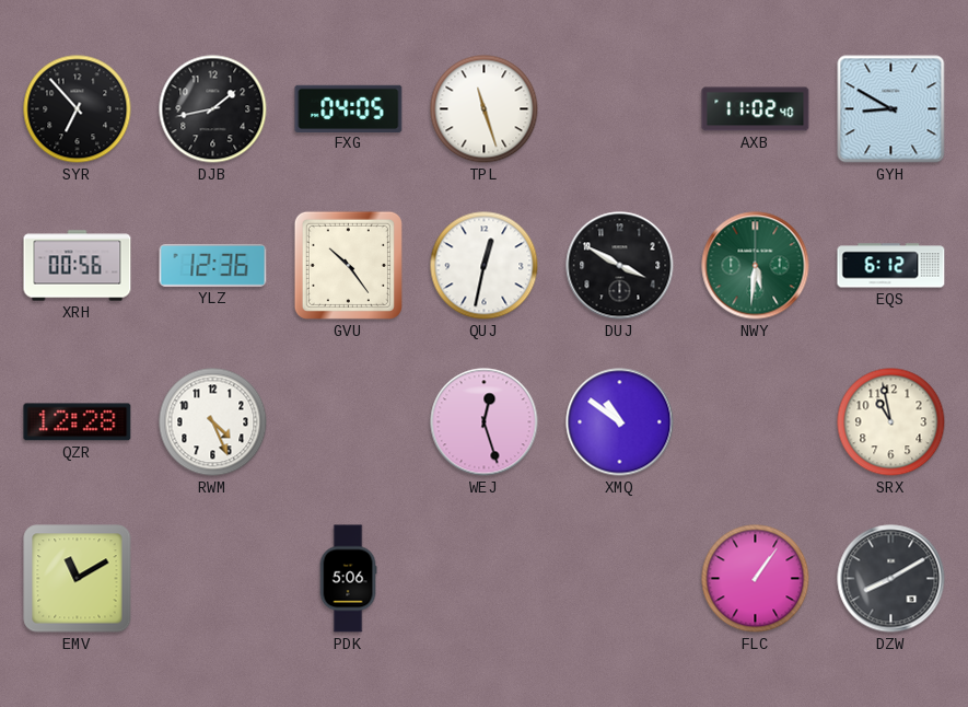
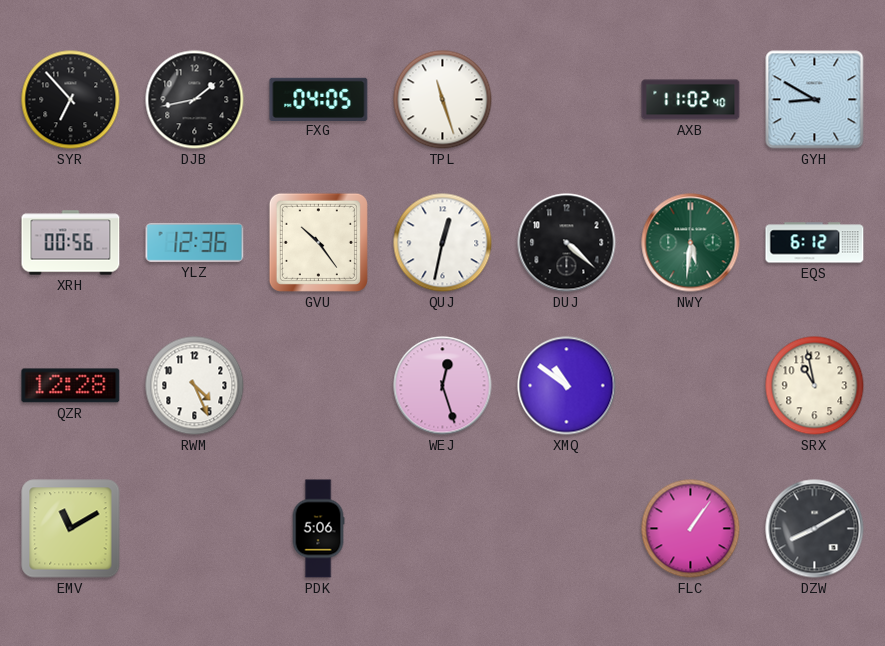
DUJ: 3:50 -> 4:22
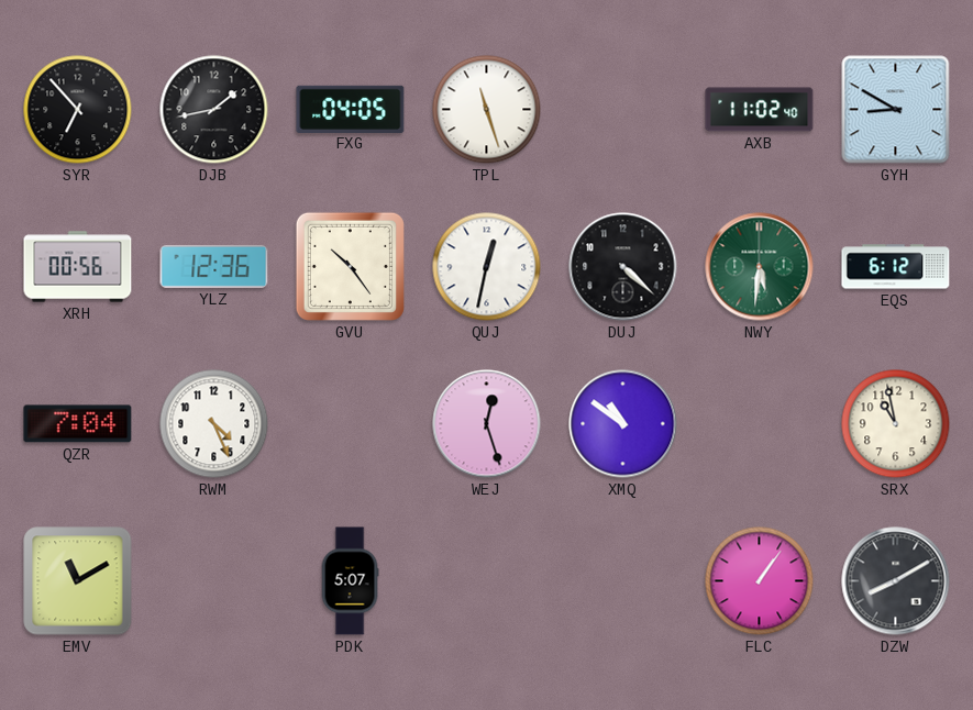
QZR: 12:28 -> 7:04
PDK: 5:06 -> 5:07
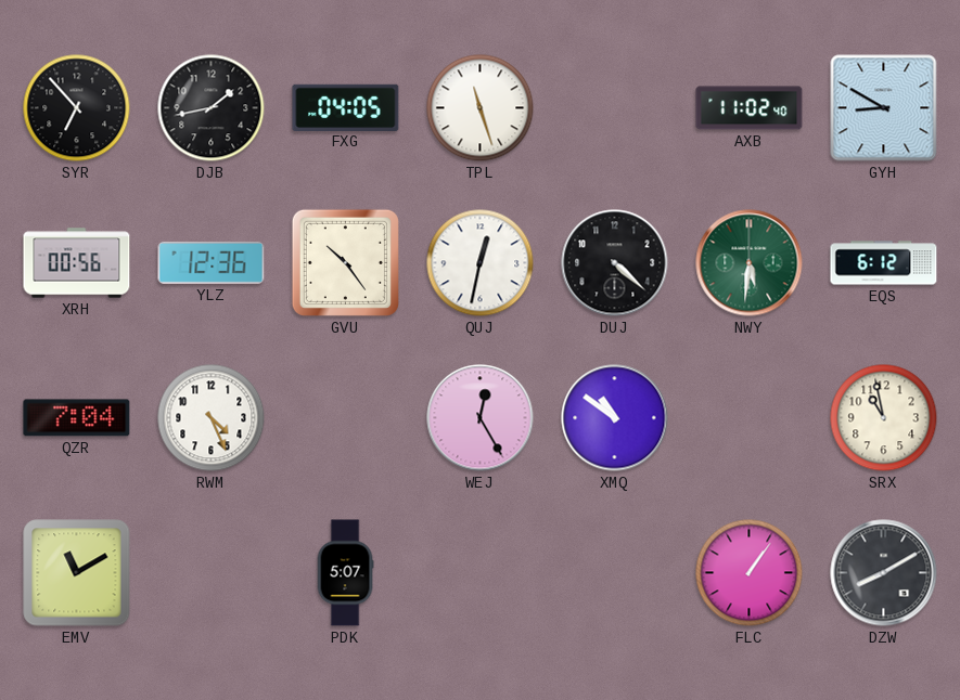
WEJ: 12:27 -> 12:25
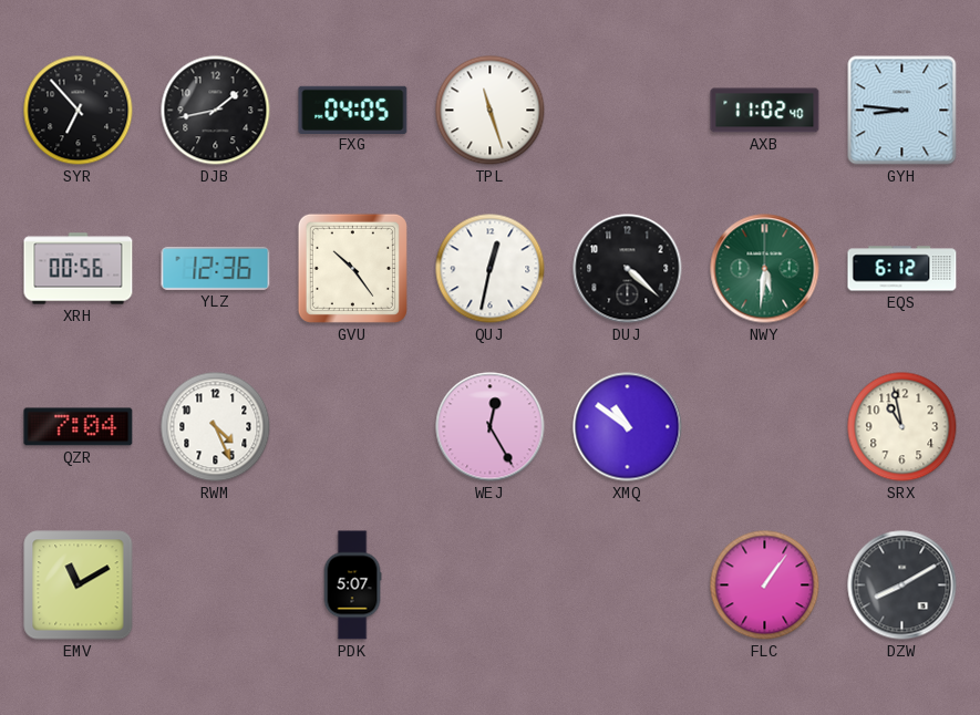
GYH: 8:50 -> 8:46
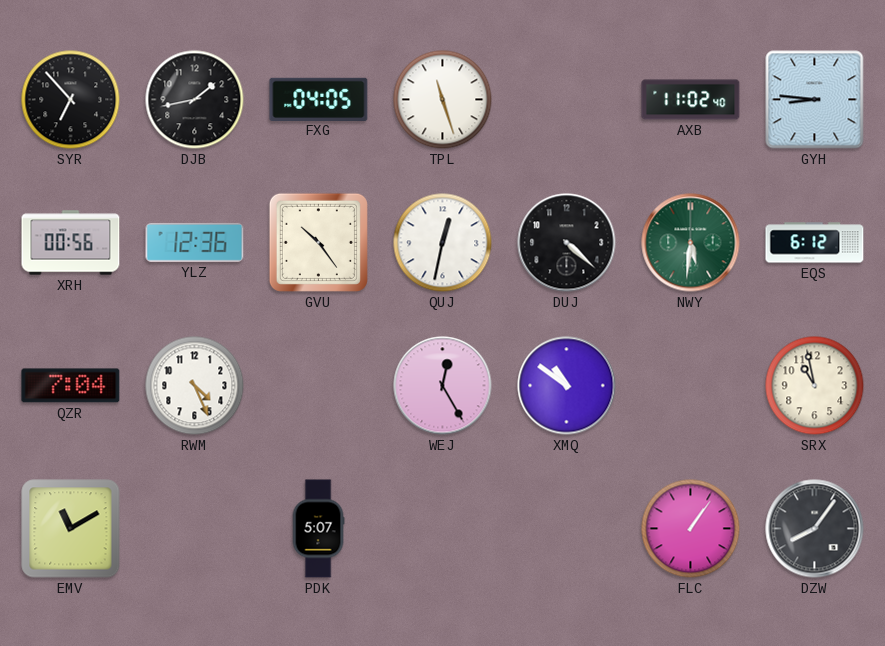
DZW: 8:10 -> 8:06
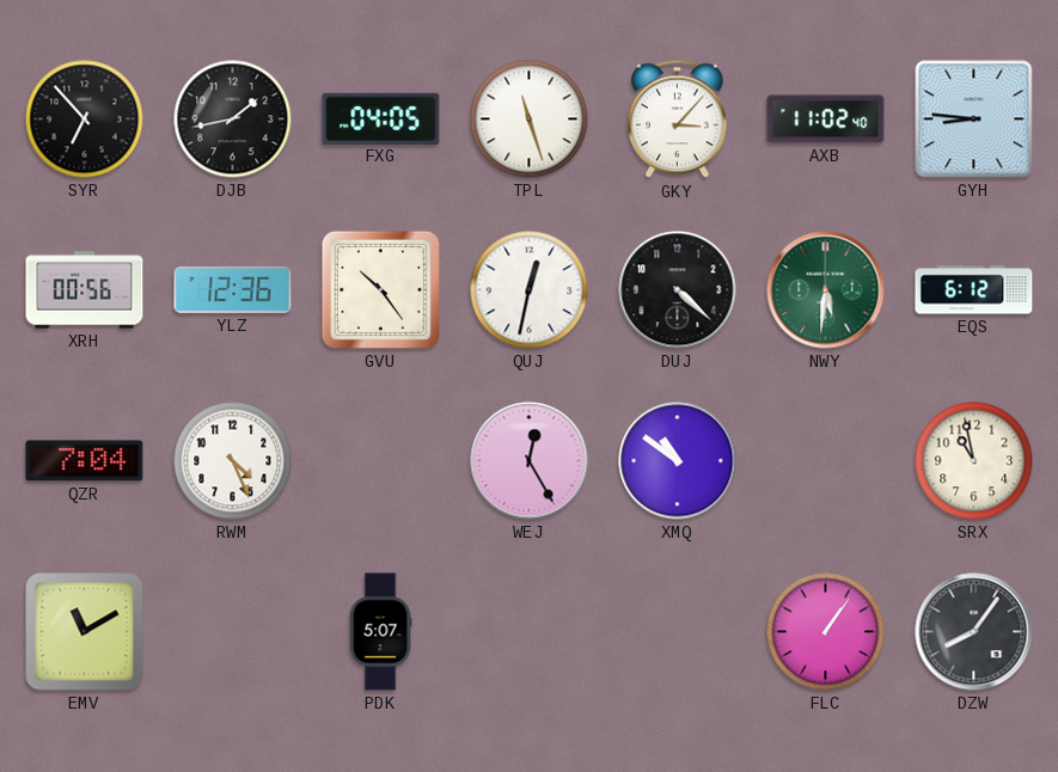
GKY: none -> 3:07
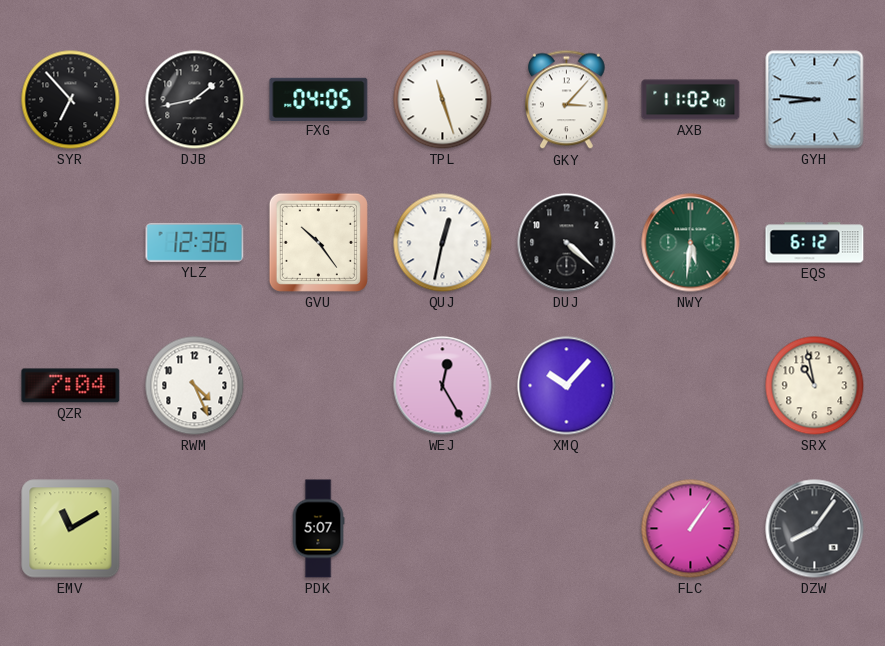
XRH: 00:56 -> none
XMQ: 10:51 -> 10:07
